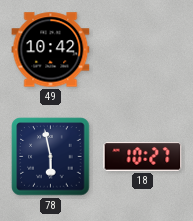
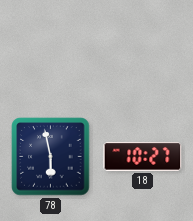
49: 10:42 -> none
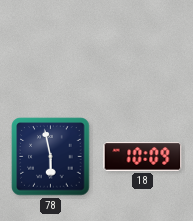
18: 10:27 -> 10:09
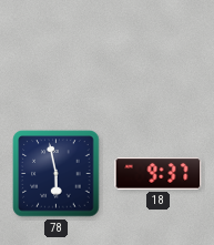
18: 10:09 -> 9:37
